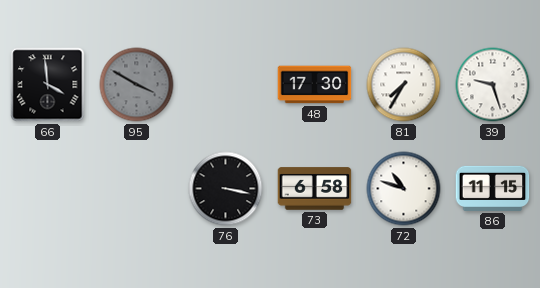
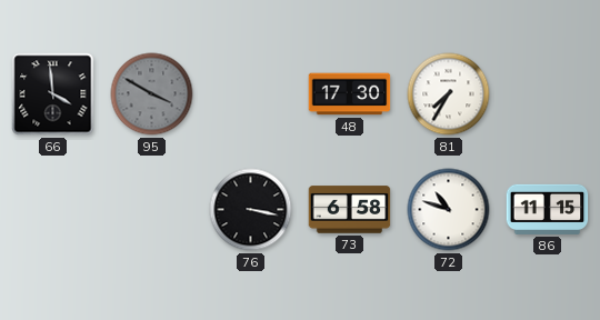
39: 9:27 -> none
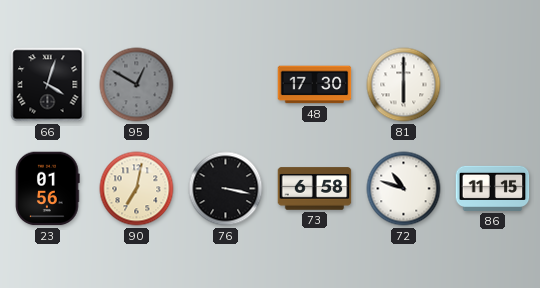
66: 3:59 -> 4:03
95: 3:50 -> 12:50
81: 7:35 -> 6:00
23: none -> 01:56
90: none -> 7:02
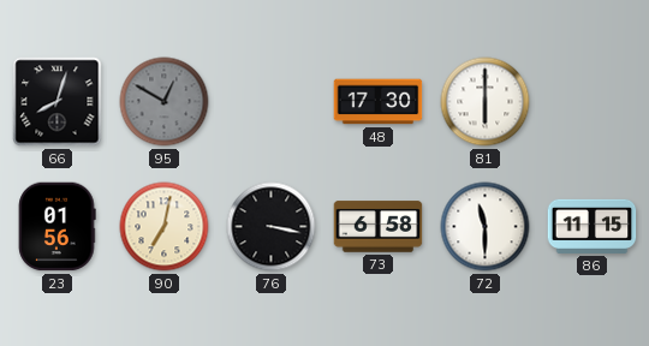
66: 4:03 -> 8:03
72: 10:48 -> 11:30
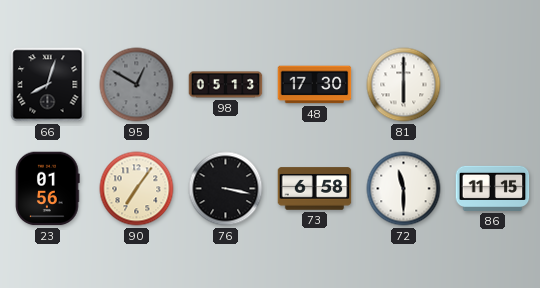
98: none -> 05:13
90: 7:02 -> 7:06
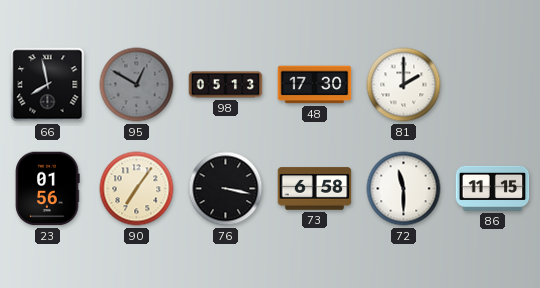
66: 8:03 -> 7:58
81: 6:00 -> 2:00
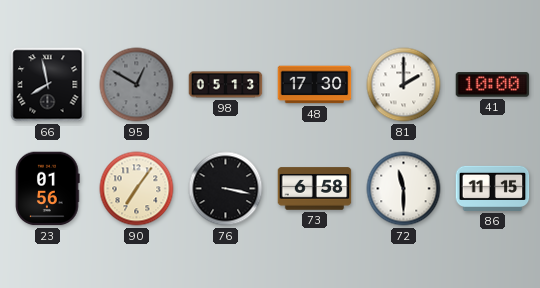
41: none -> 10:00
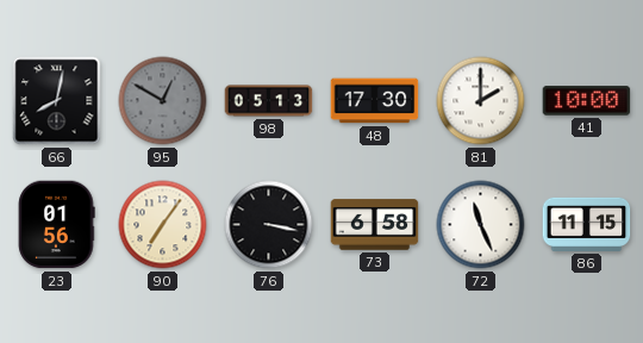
66: 7:58 -> 8:02
72: 11:30 -> 11:26
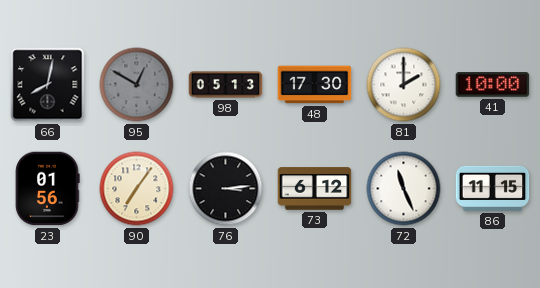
76: 3:17 -> 3:14
73: 6:58 -> 6:12
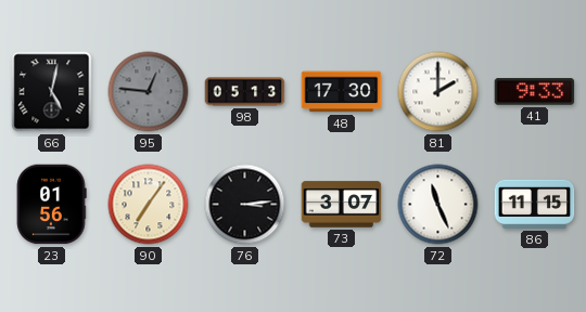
66: 8:02 -> 5:02
95: 12:50 -> 12:46
41: 10:00 -> 9:33
73: 6:12 -> 3:07
